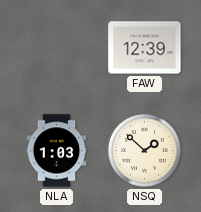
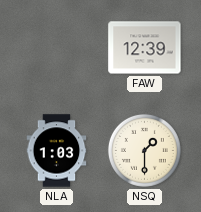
NSQ: 1:52 -> 1:30
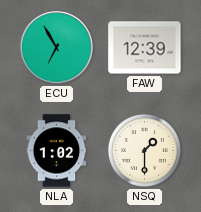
ECU: none -> 6:55
NLA: 1:03 -> 1:02
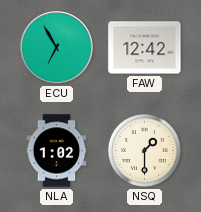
FAW: 12:39 -> 12:42
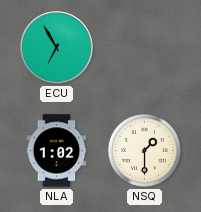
FAW: 12:42 -> none
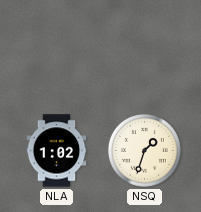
ECU: 6:55 -> none
NSQ: 1:30 -> 1:33
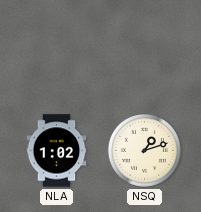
NSQ: 1:33 -> 1:12
